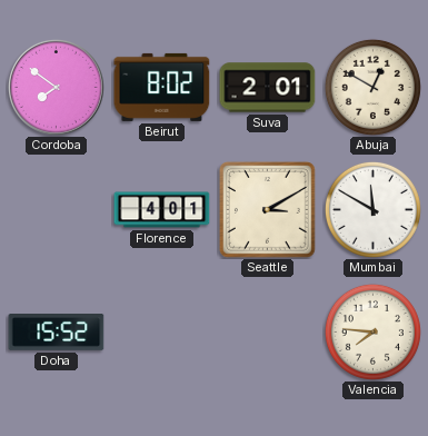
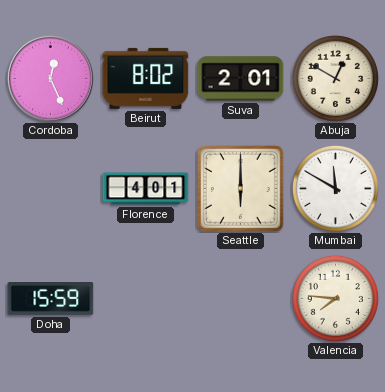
Cordoba: 7:51 -> 12:26
Seattle: 3:10 -> 6:00
Doha: 15:52 -> 15:59
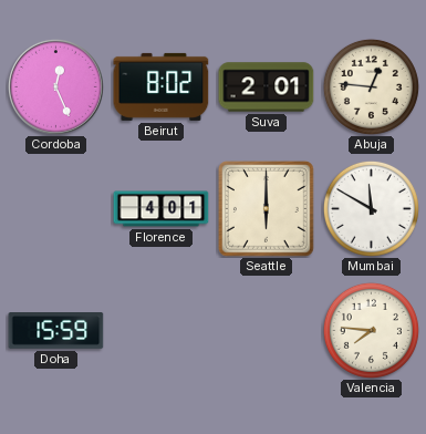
Abuja: 12:50 -> 12:46
